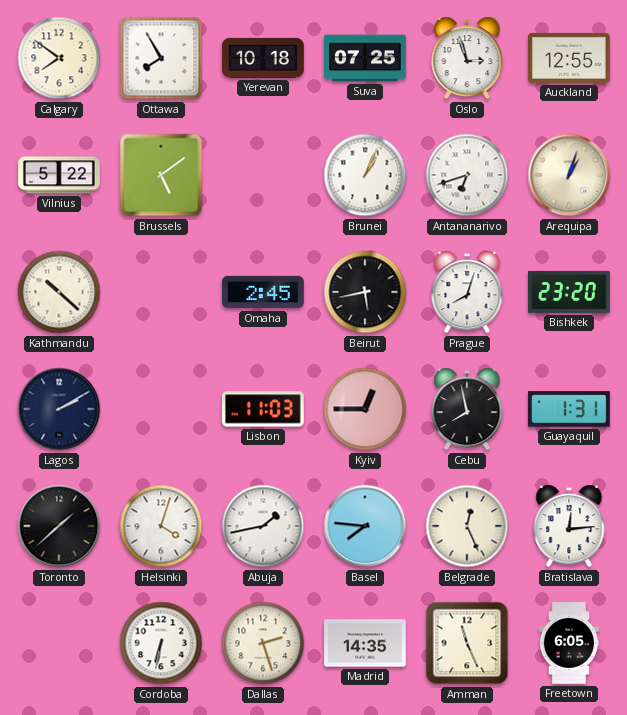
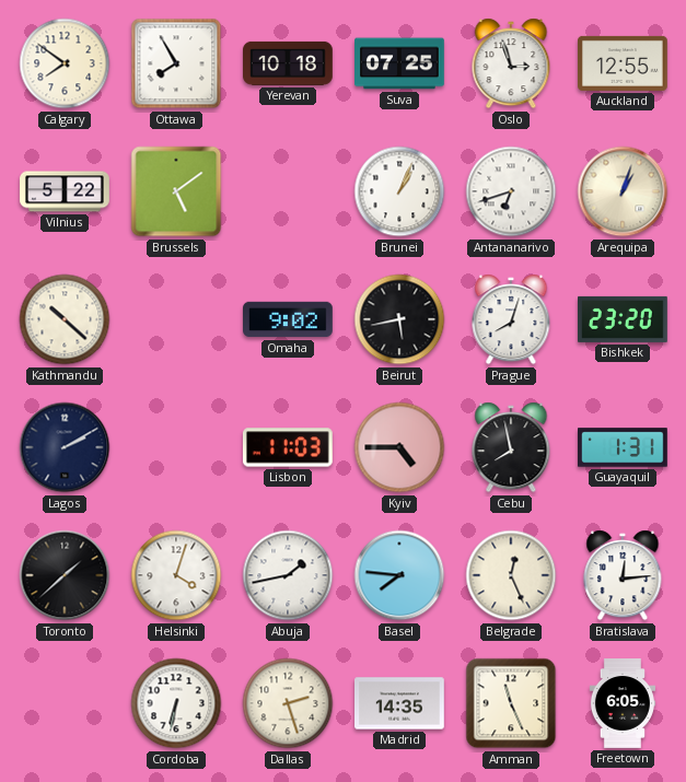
Omaha: 2:45 -> 9:02
Kyiv: 12:45 -> 4:45
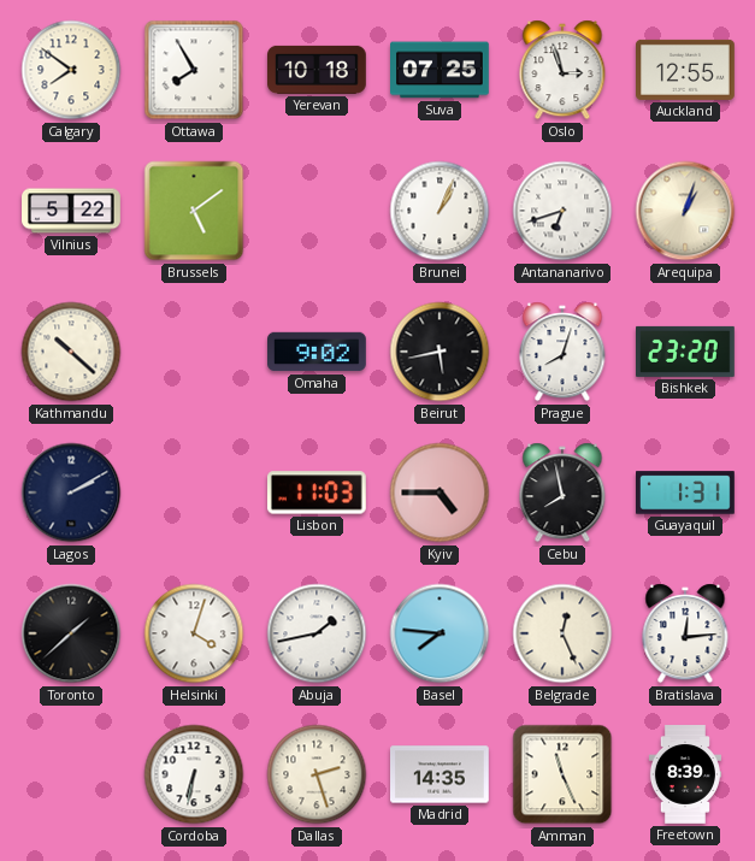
Freetown: 6:05 -> 8:39
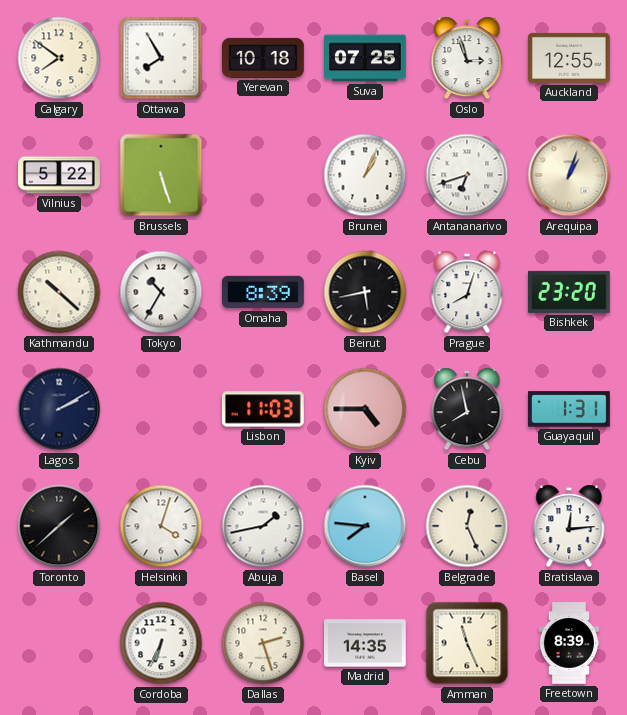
Brussels: 5:09 -> 5:27
Tokyo: none -> 10:35
Omaha: 9:02 -> 8:39
Cordoba: 6:32 -> 6:34
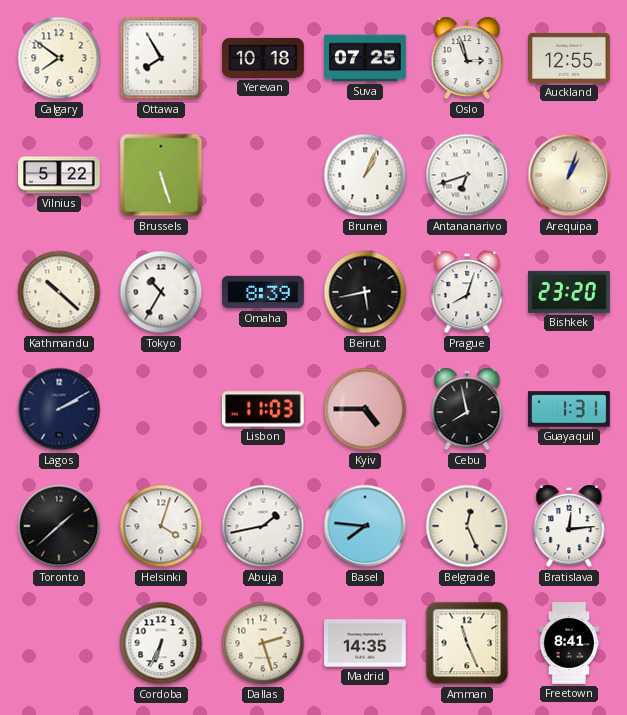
Freetown: 8:39 -> 8:41
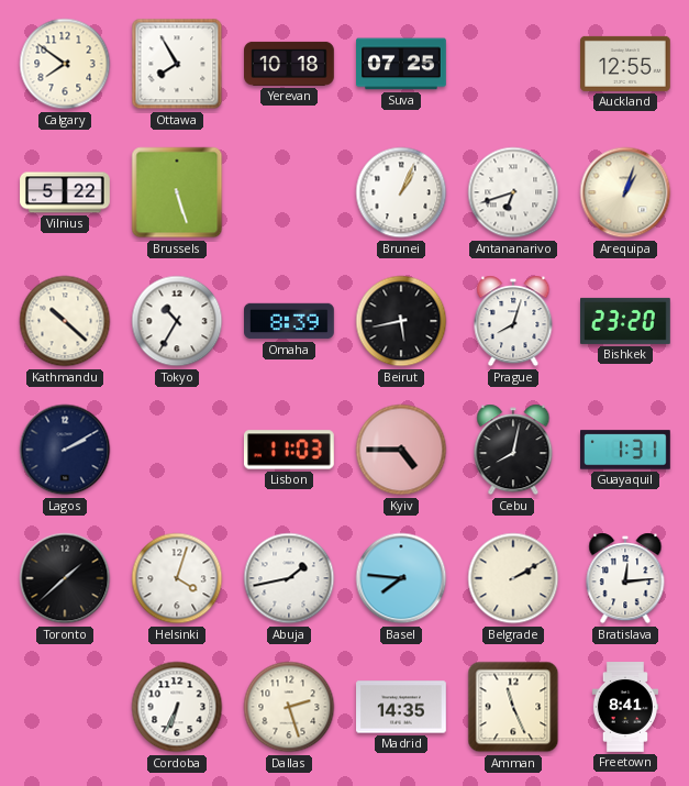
Oslo: 2:57 -> none
Cebu: 7:58 -> 8:02
Belgrade: 12:26 -> 2:10
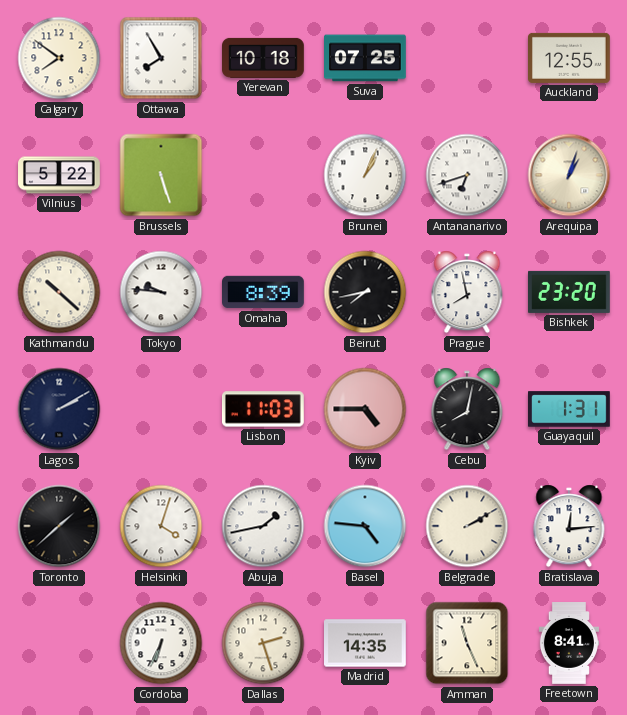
Tokyo: 10:35 -> 9:46
Beirut: 5:43 -> 7:43
Prague: 8:03 -> 7:58
Basel: 7:46 -> 4:46
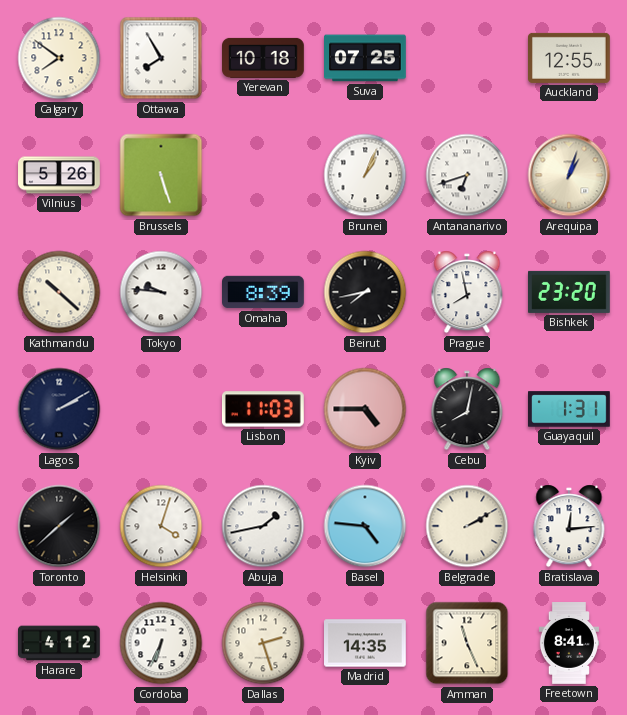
Vilnius: 5:22 -> 5:26
Harare: none -> 4:12
